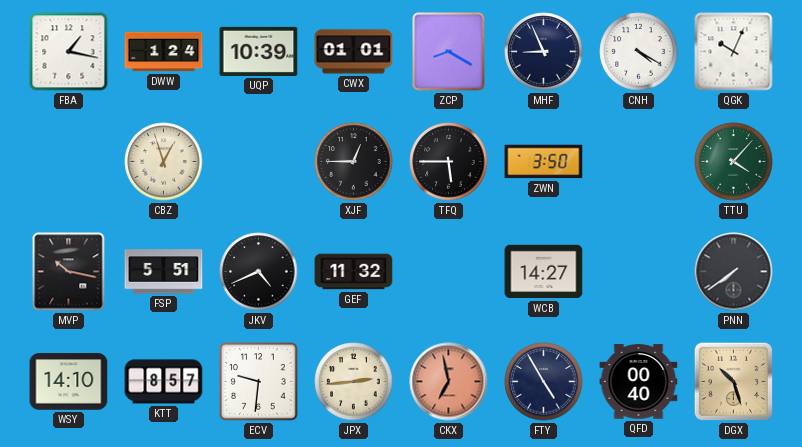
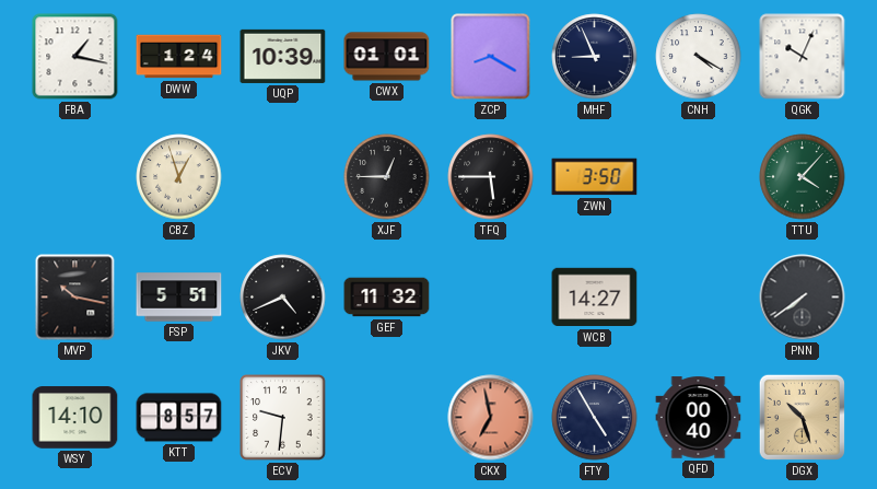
JPX: 2:44 -> none
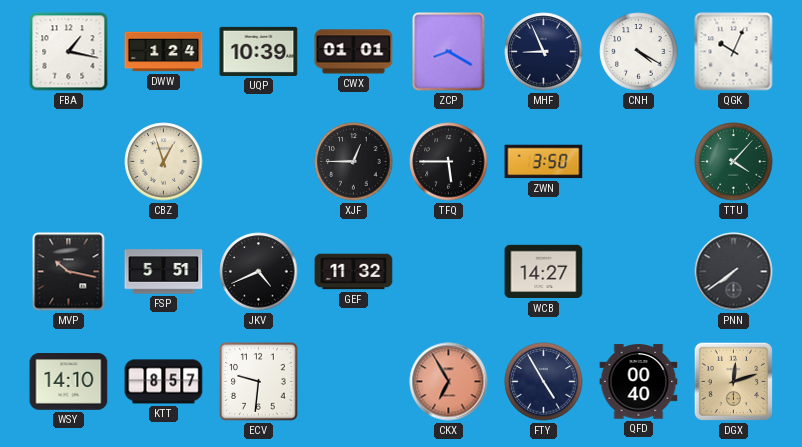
CKX: 6:58 -> 6:55
DGX: 10:27 -> 12:12
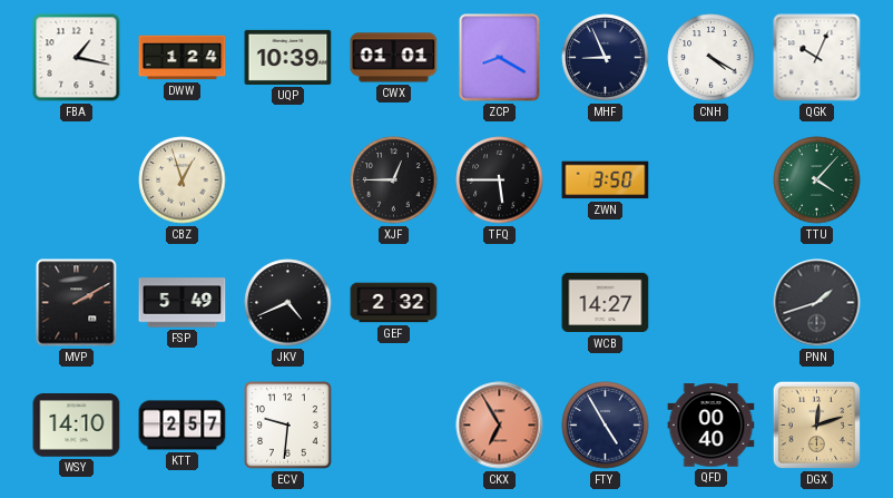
MVP: 10:17 -> 2:10
FSP: 5:51 -> 5:49
GEF: 11:32 -> 2:32
PNN: 7:39 -> 1:42
KTT: 8:57 -> 2:57
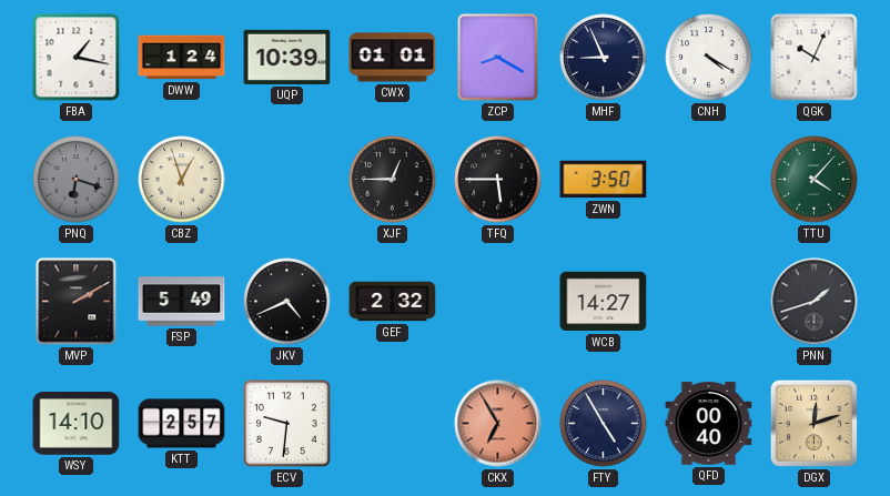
PNQ: none -> 6:18
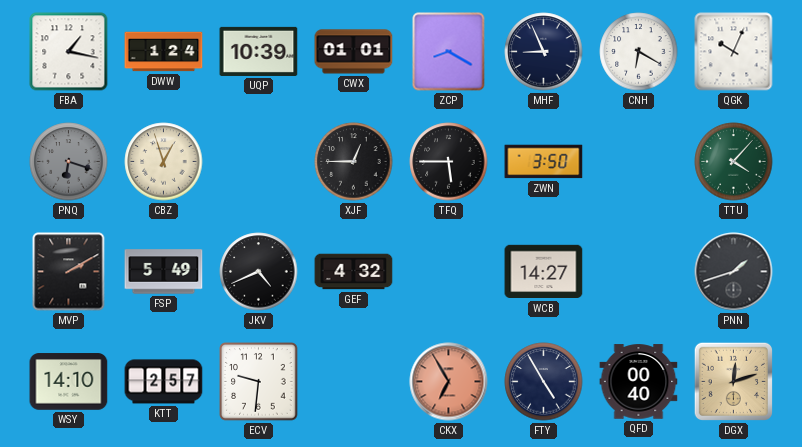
CNH: 4:20 -> 6:20
GEF: 2:32 -> 4:32
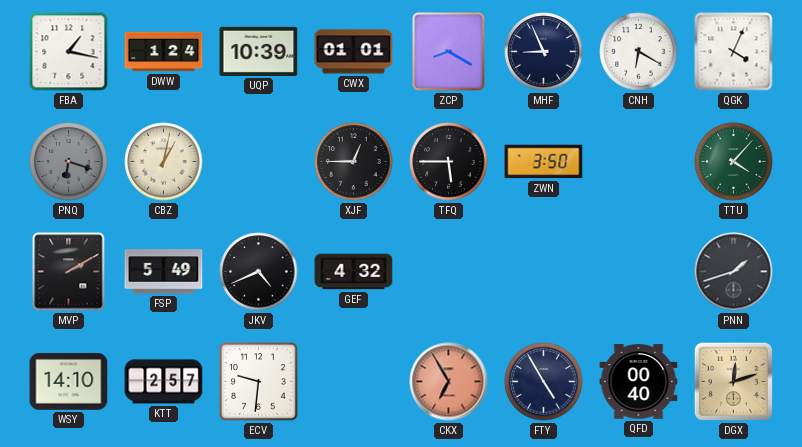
QGK: 10:04 -> 4:04
CBZ: 12:57 -> 1:02
WCB: 14:27 -> none
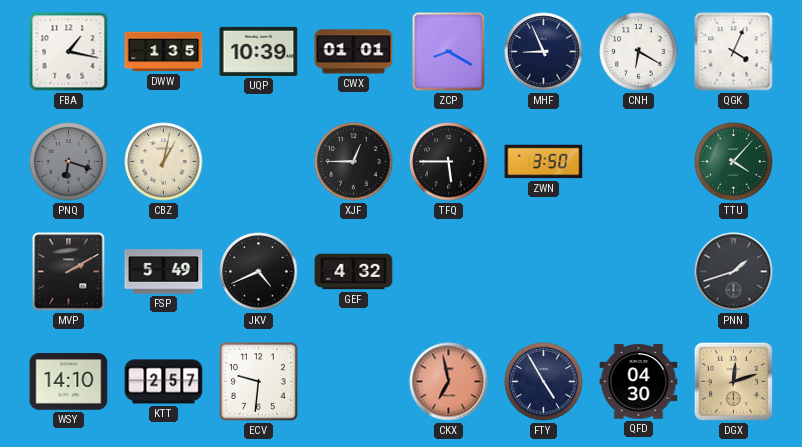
DWW: 1:24 -> 1:35
CKX: 6:55 -> 6:58
QFD: 00:40 -> 04:30
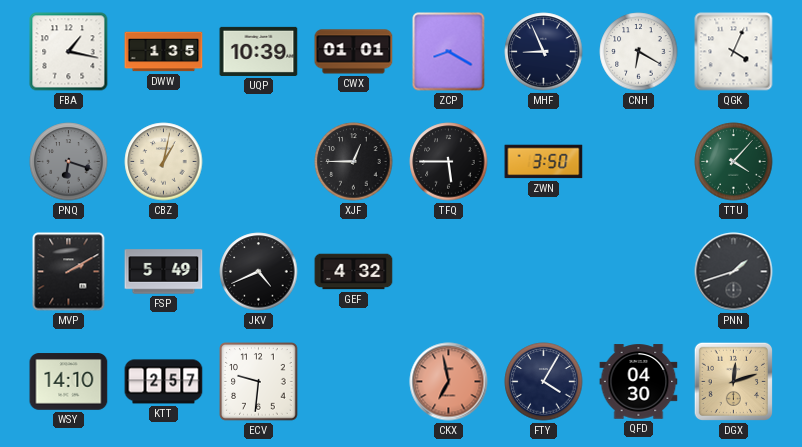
FTY: 4:55 -> 4:05
